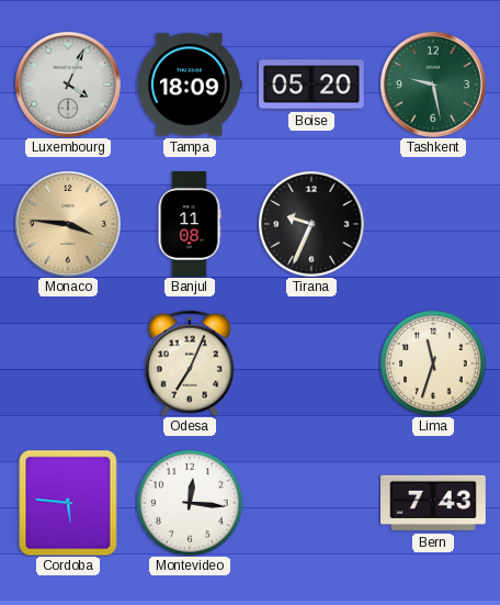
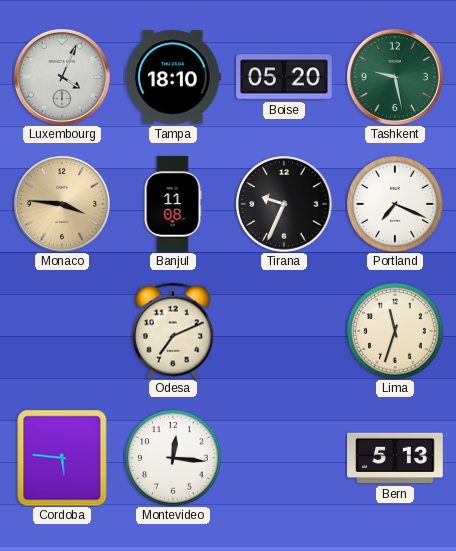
Tampa: 18:09 -> 18:10
Portland: none -> 7:19
Odesa: 7:04 -> 7:11
Bern: 7:43 -> 5:13
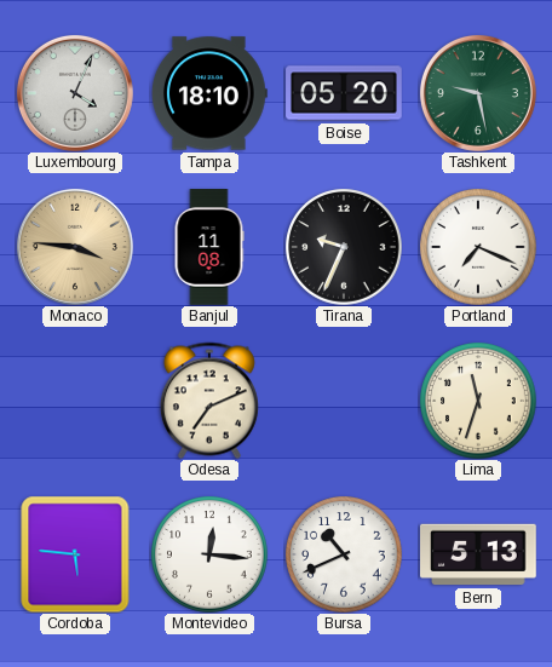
Bursa: none -> 10:41
